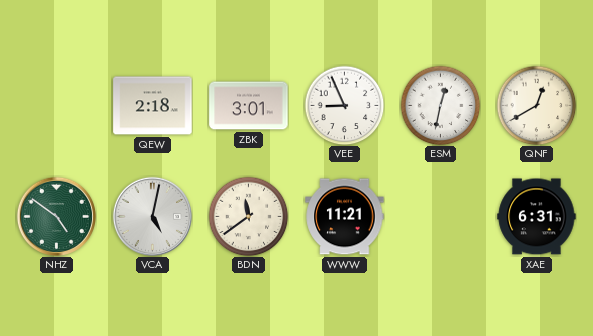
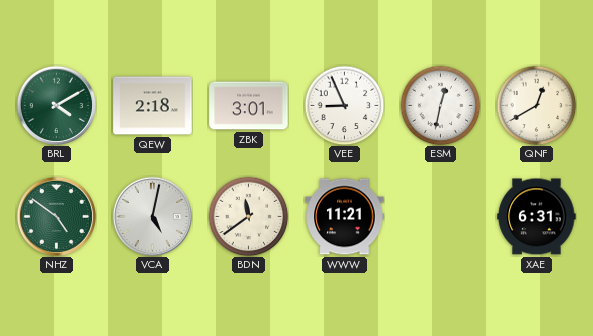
BRL: none -> 4:10
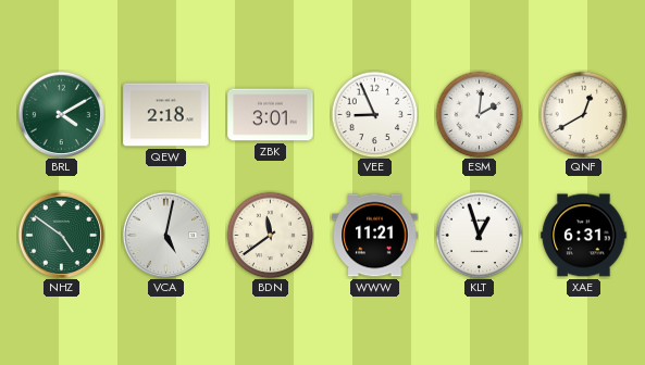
ESM: 12:32 -> 2:01
KLT: none -> 12:57
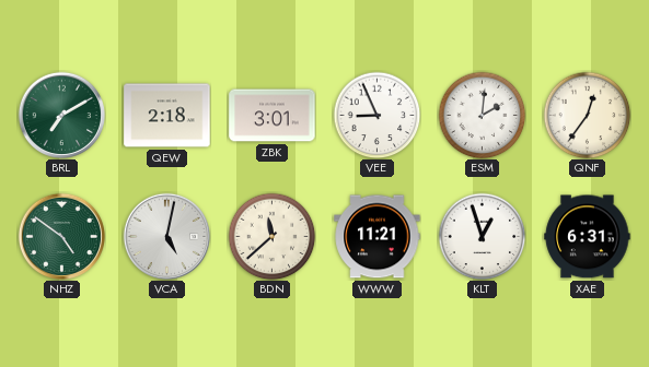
BRL: 4:10 -> 7:10
QNF: 12:40 -> 12:36
BDN: 11:39 -> 11:38
